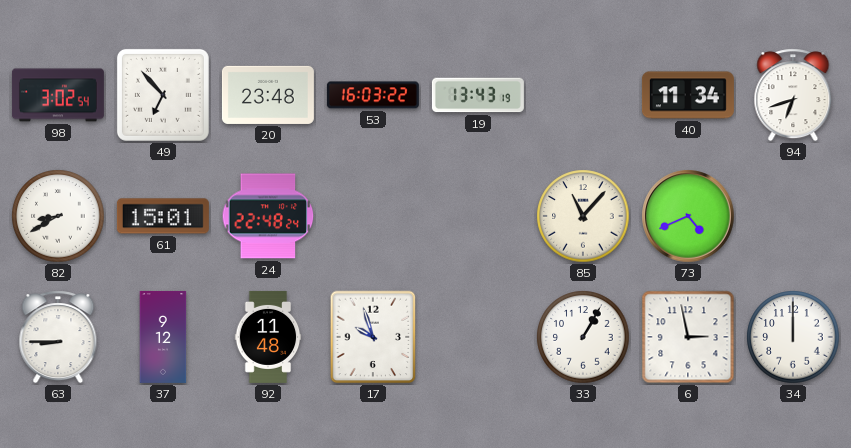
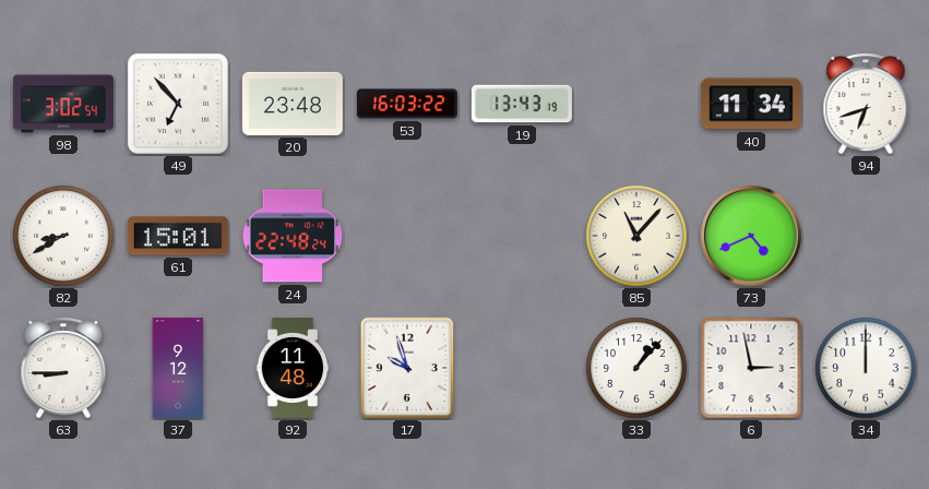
33: 1:05 -> 1:07
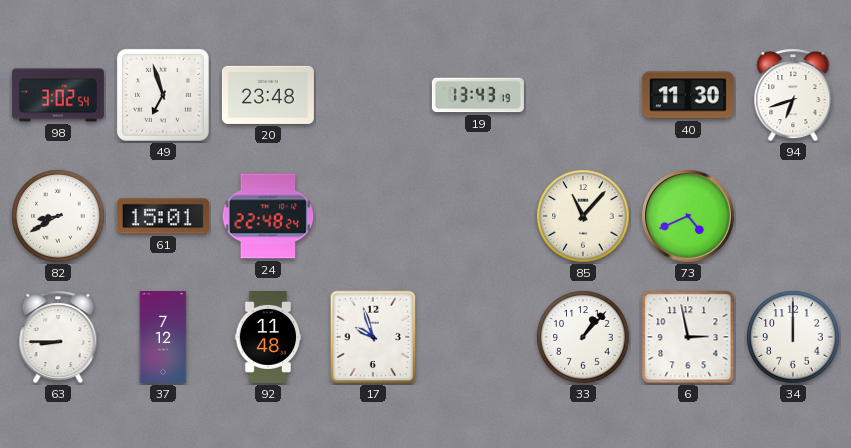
49: 6:53 -> 6:57
53: 16:03 -> none
40: 11:34 -> 11:30
37: 9:12 -> 7:12
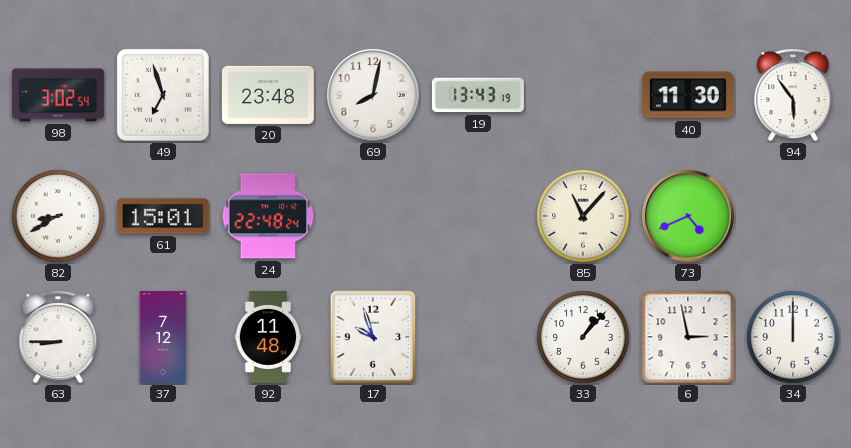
69: none -> 8:02
94: 6:42 -> 5:54
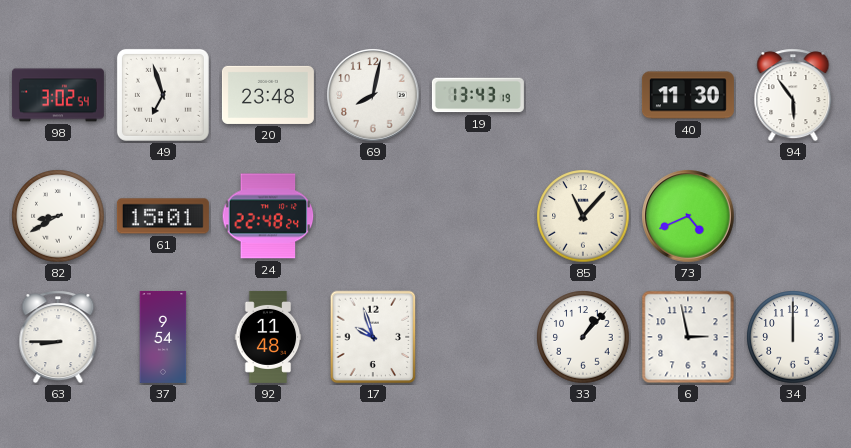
37: 7:12 -> 9:54
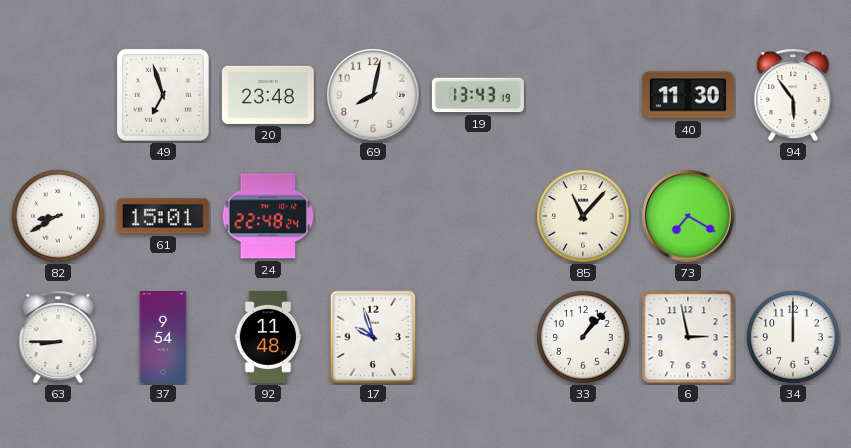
98: 3:02 -> none
73: 4:41 -> 7:20
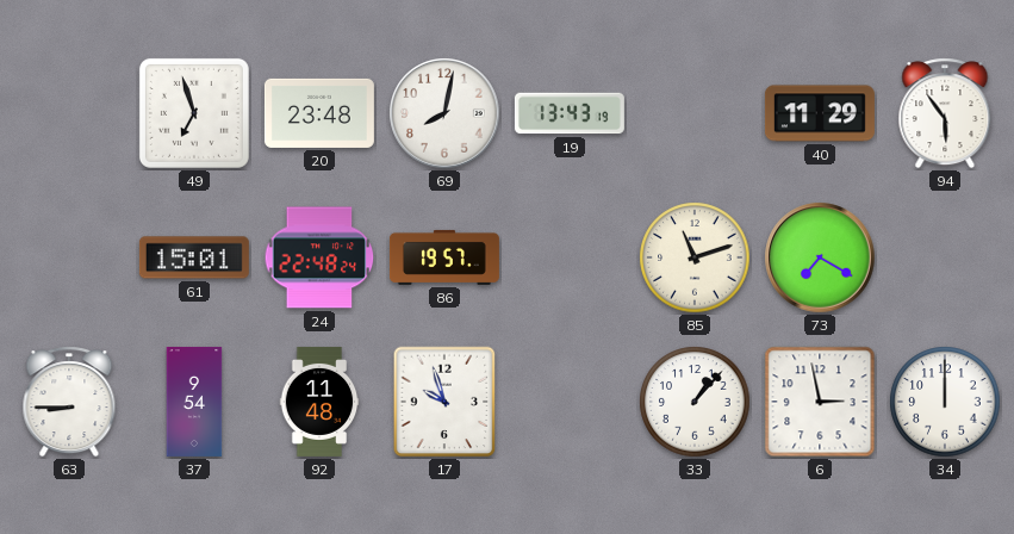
40: 11:30 -> 11:29
82: 8:40 -> none
86: none -> 19:57
85: 11:07 -> 11:12
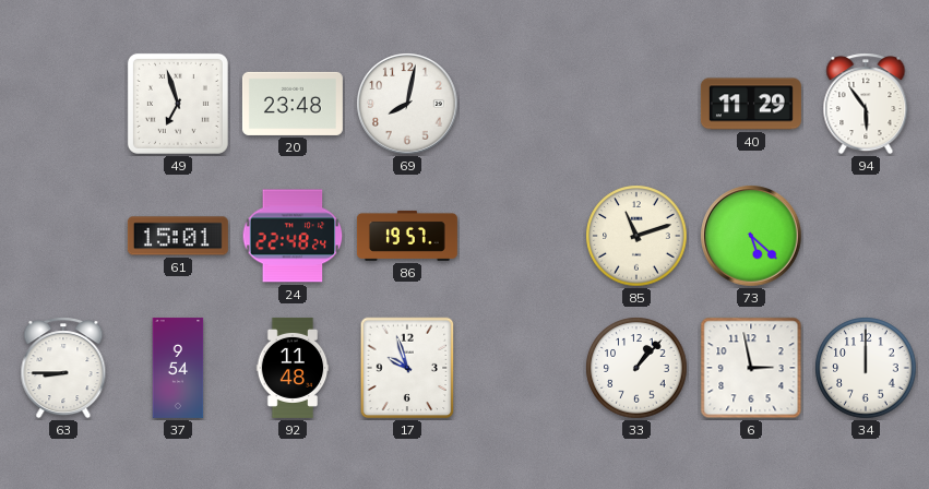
19: 13:43 -> none
73: 7:20 -> 5:22
